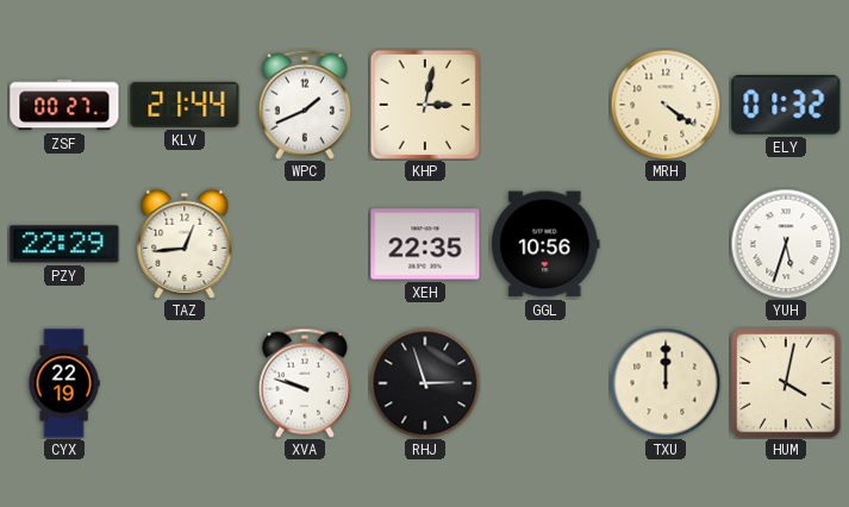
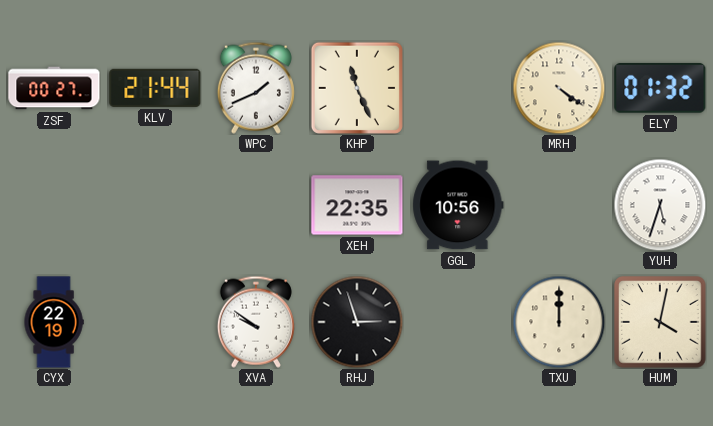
KHP: 3:02 -> 11:26
PZY: 22:29 -> none
TAZ: 12:44 -> none
XVA: 9:48 -> 9:51
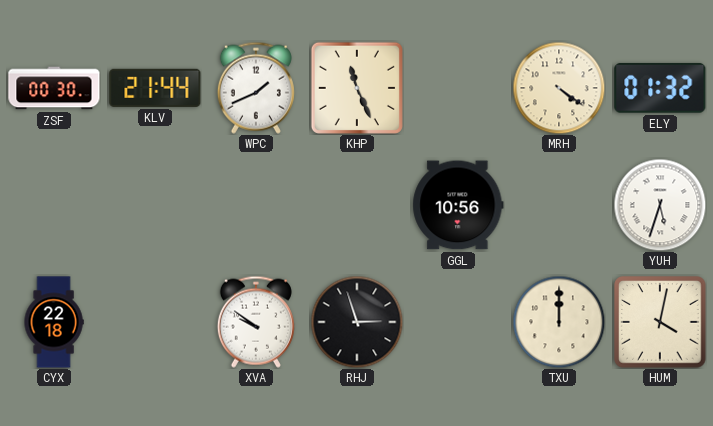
ZSF: 00:27 -> 00:30
XEH: 22:35 -> none
CYX: 22:19 -> 22:18
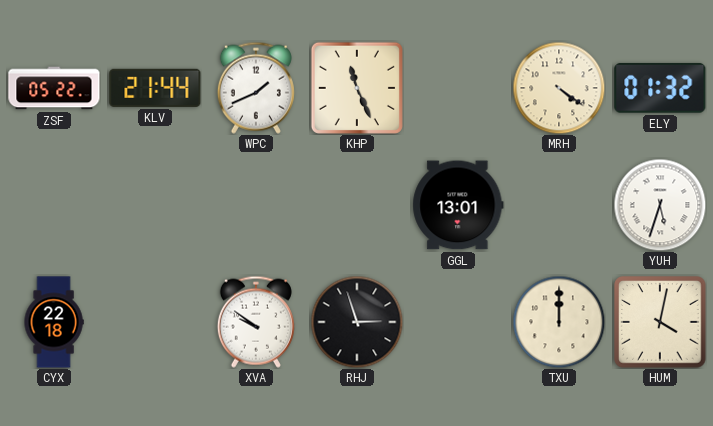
ZSF: 00:30 -> 05:22
GGL: 10:56 -> 13:01
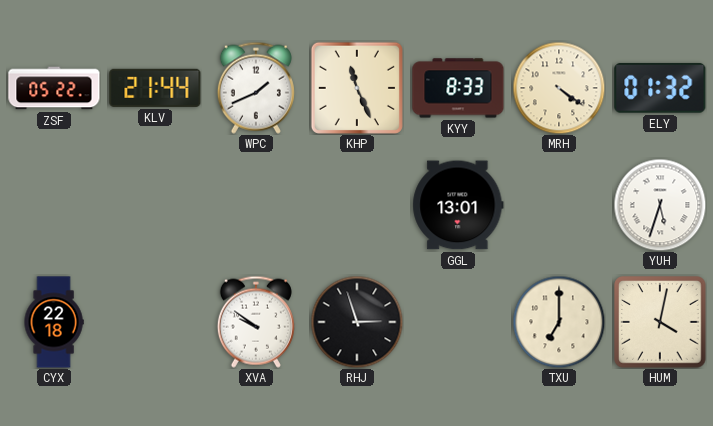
KYY: none -> 8:33
TXU: 12:00 -> 7:00
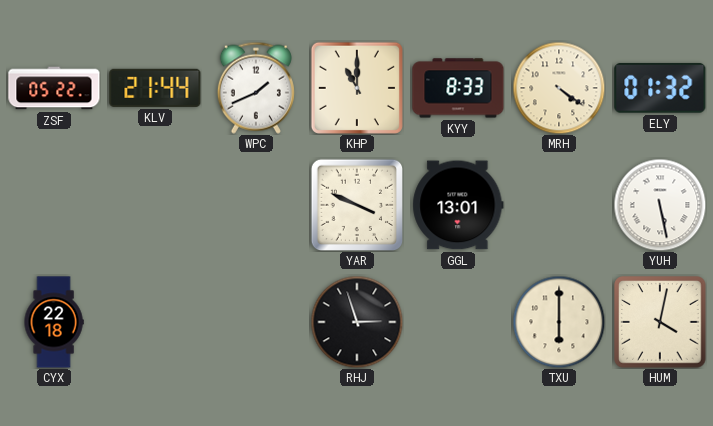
KHP: 11:26 -> 11:00
YAR: none -> 3:49
YUH: 5:33 -> 5:28
XVA: 9:51 -> none
TXU: 7:00 -> 6:00
